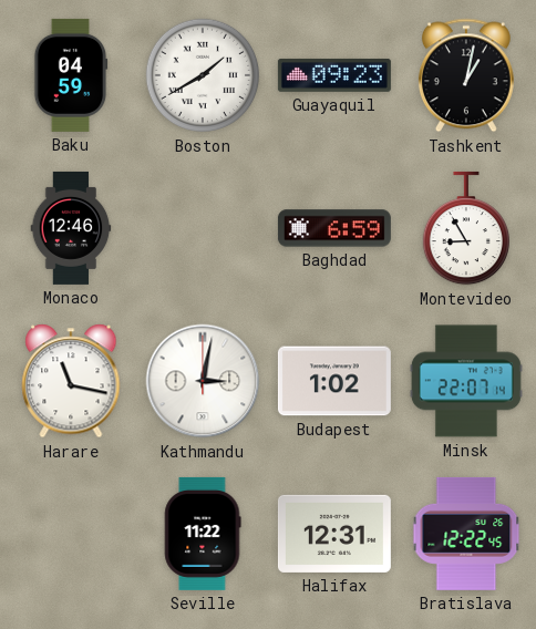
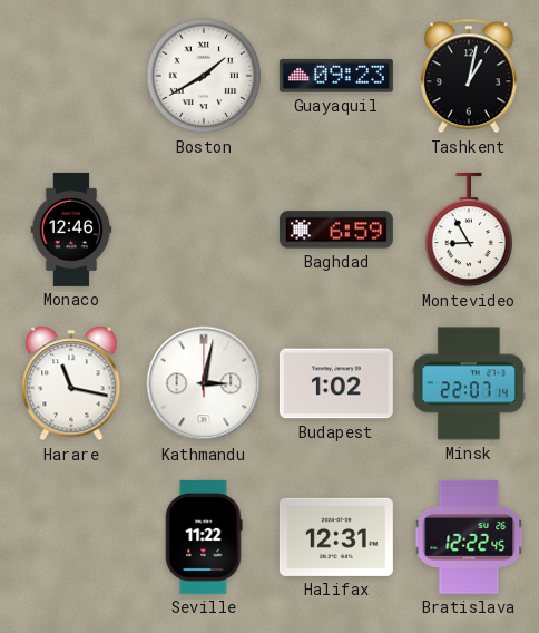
Baku: 04:59 -> none
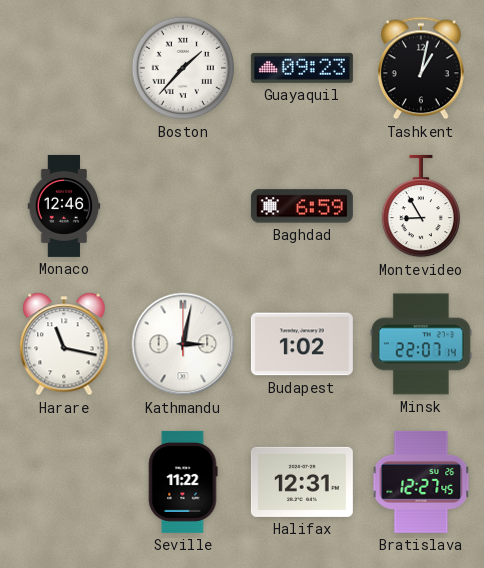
Boston: 1:40 -> 1:37
Bratislava: 12:22 -> 12:27
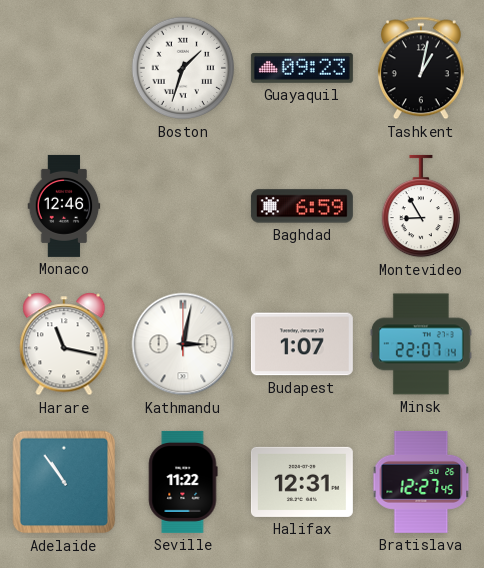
Boston: 1:37 -> 1:33
Budapest: 1:02 -> 1:07
Adelaide: none -> 10:54
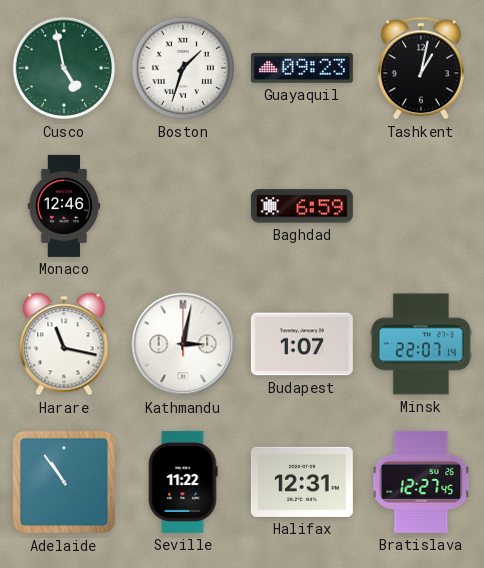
Cusco: none -> 4:58
Montevideo: 8:55 -> none
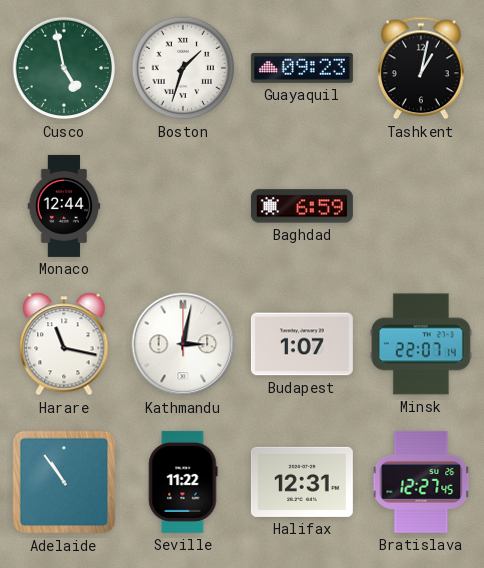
Monaco: 12:46 -> 12:44
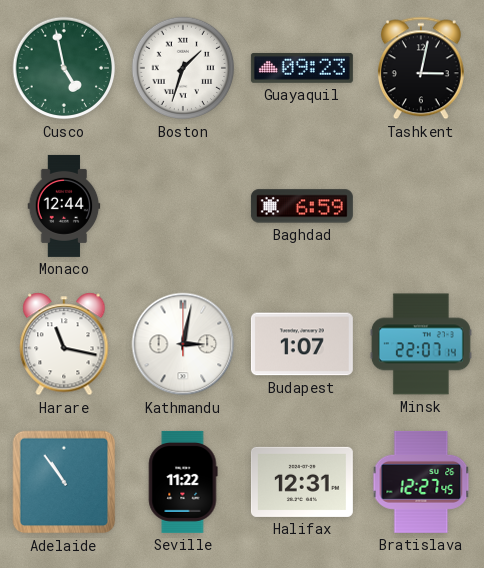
Tashkent: 1:02 -> 3:02
